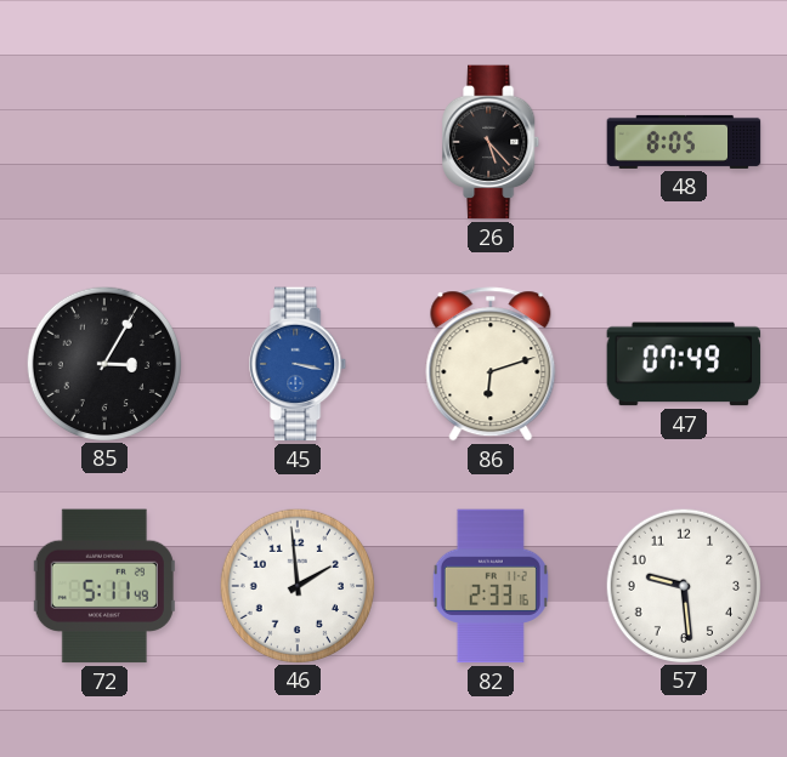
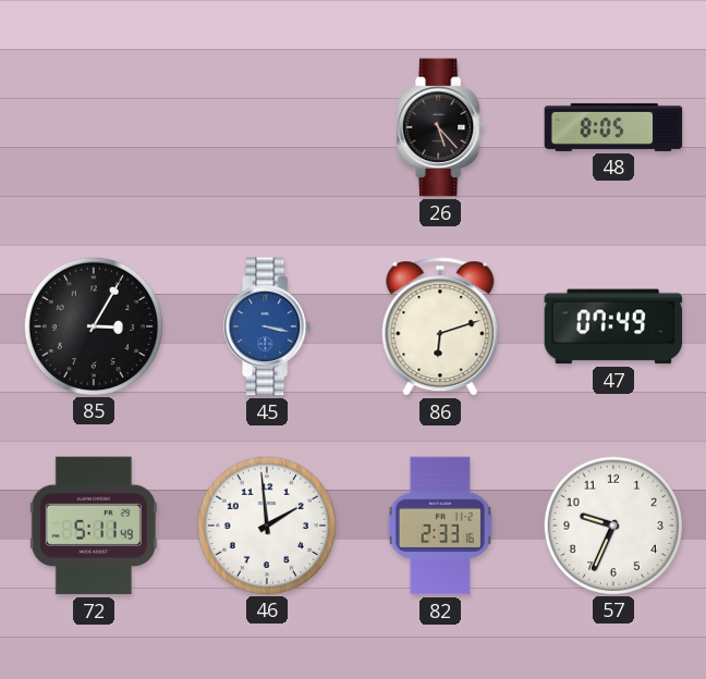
57: 9:29 -> 9:34
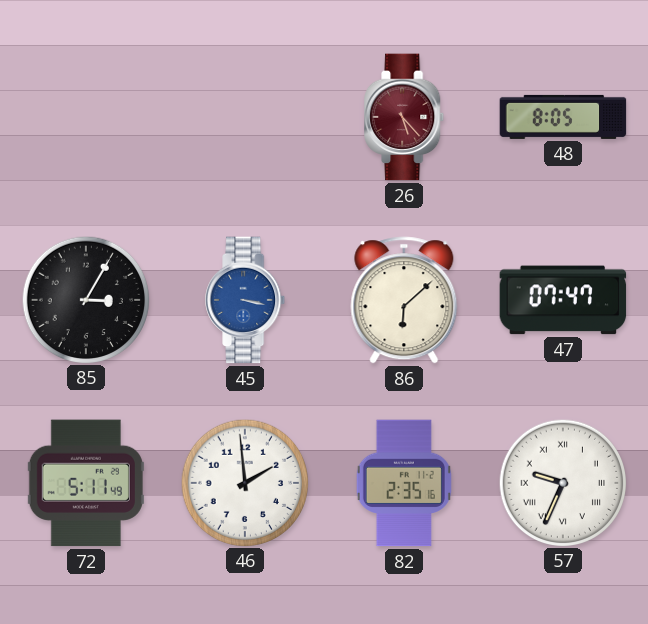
26 dial: black -> burgundy
86: 6:12 -> 6:08
47: 07:49 -> 07:47
82: 2:33 -> 2:35
57 numerals: Arabic -> Roman
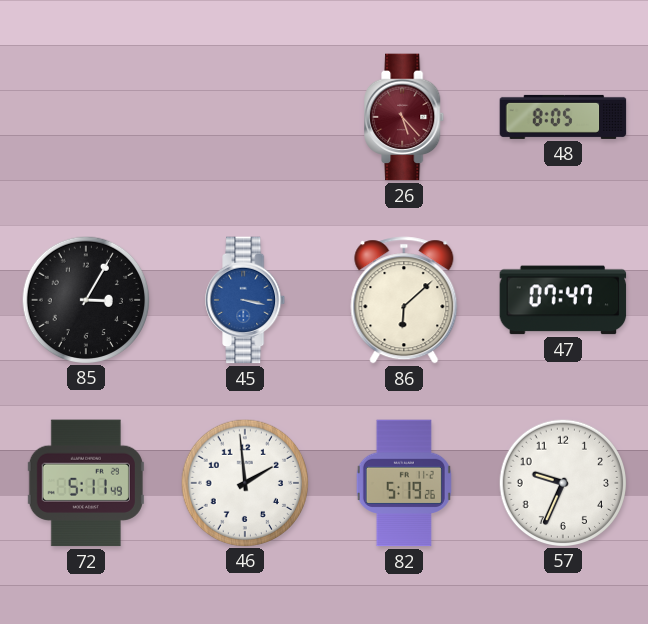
82: 2:35 -> 5:19
57 numerals: Roman -> Arabic
